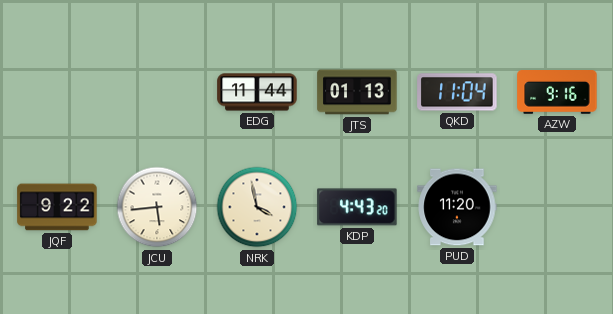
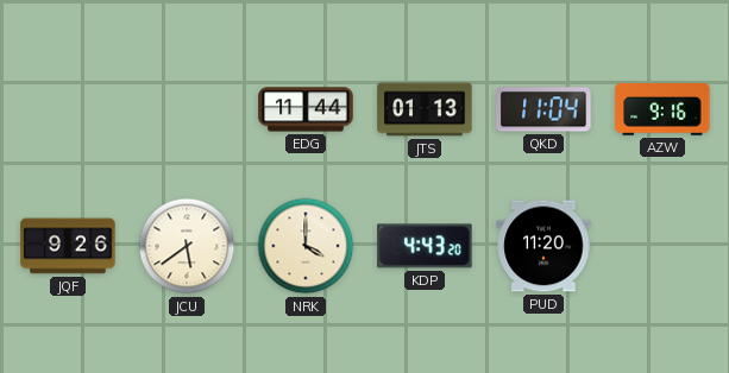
JQF: 9:22 -> 9:26
JCU: 5:44 -> 5:39
NRK: 3:58 -> 4:00
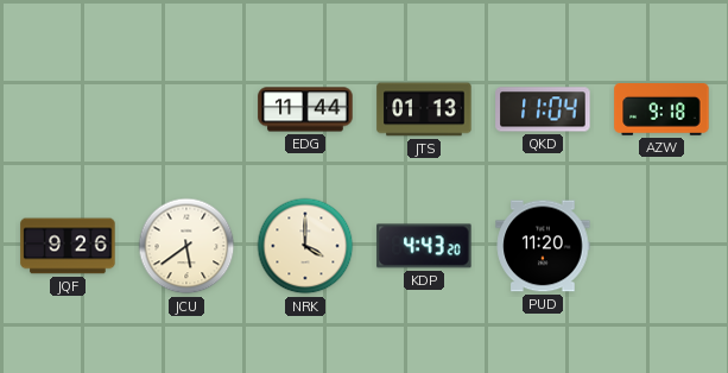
AZW: 9:16 -> 9:18
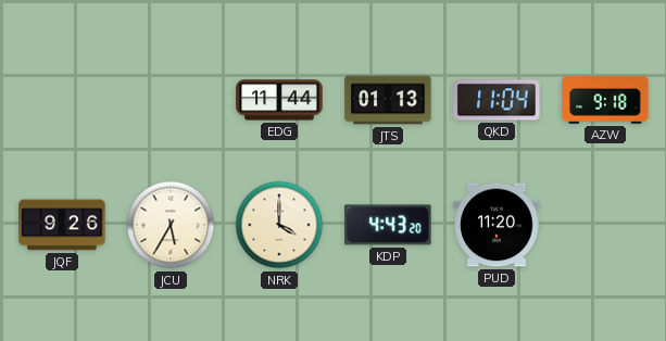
JCU: 5:39 -> 5:35
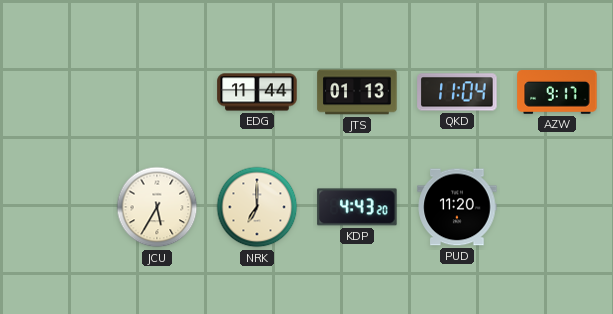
AZW: 9:18 -> 9:17
JQF: 9:26 -> none
NRK: 4:00 -> 7:00
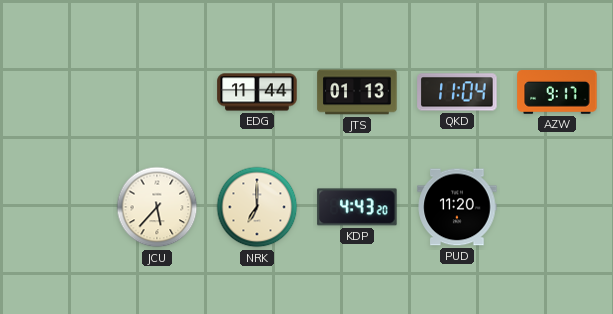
JCU: 5:35 -> 5:37
